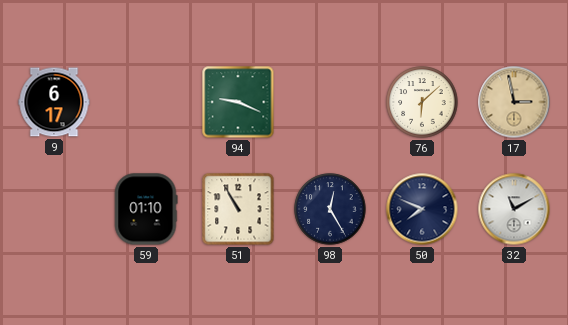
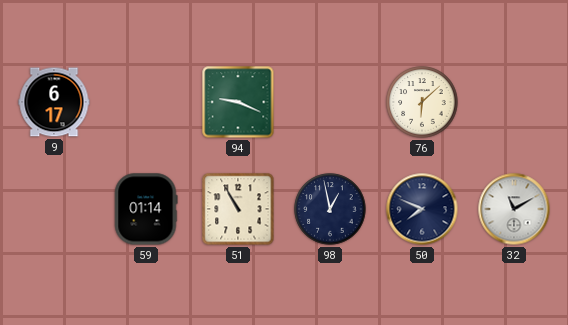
17: 2:58 -> none
59: 01:10 -> 01:14
98: 12:25 -> 12:58
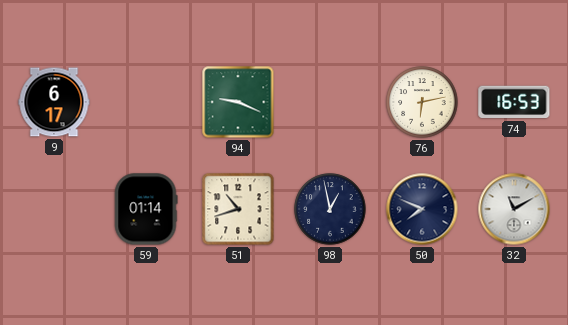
76: 6:08 -> 6:13
74: none -> 16:53
51: 10:55 -> 10:42
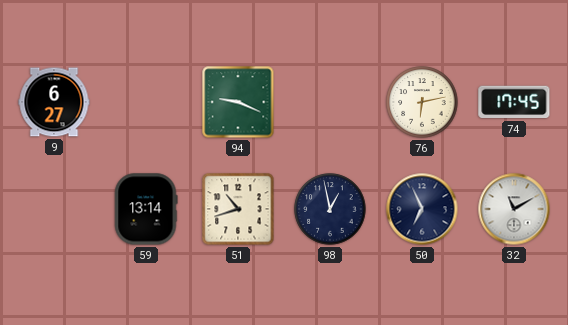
9: 6:17 -> 6:27
74: 16:53 -> 17:45
59: 01:14 -> 13:14
50: 7:49 -> 6:56
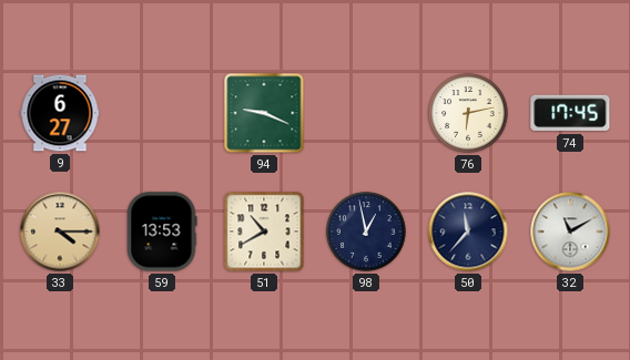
33: none -> 4:15
59: 13:14 -> 13:53
51: 10:42 -> 10:40
50: 6:56 -> 11:37
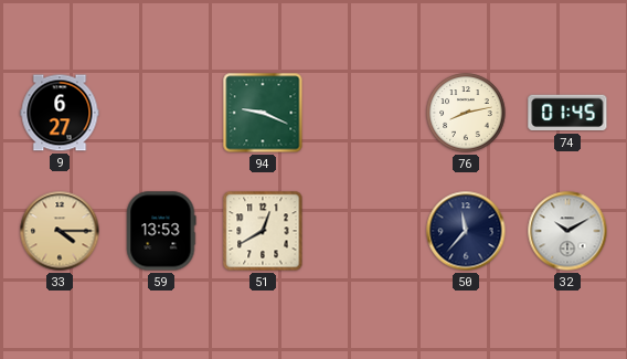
76: 6:13 -> 8:13
74: 17:45 -> 01:45
51: 10:40 -> 12:40
98: 12:58 -> none
32: 11:10 -> 10:10
